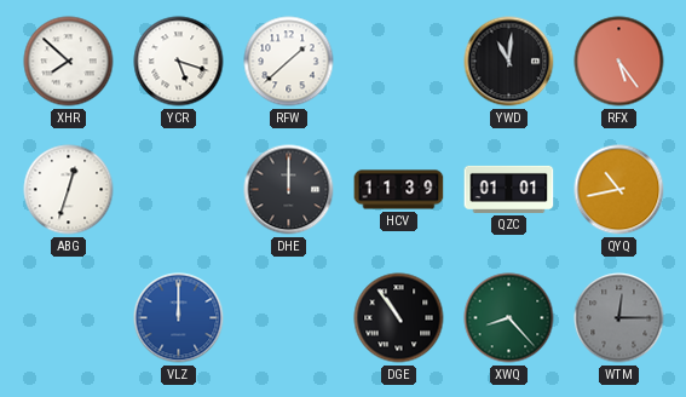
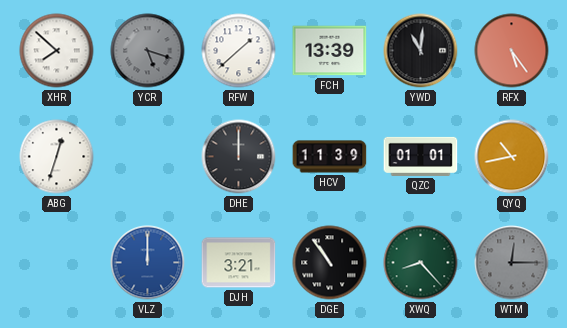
YCR dial: white -> grey
FCH: none -> 13:39
DJH: none -> 3:21
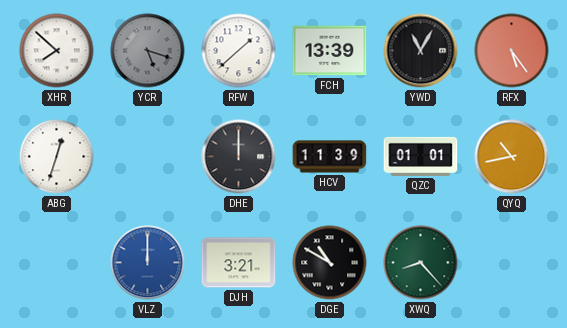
YWD: 11:01 -> 11:05
DGE: 10:54 -> 10:50
WTM: 12:15 -> none
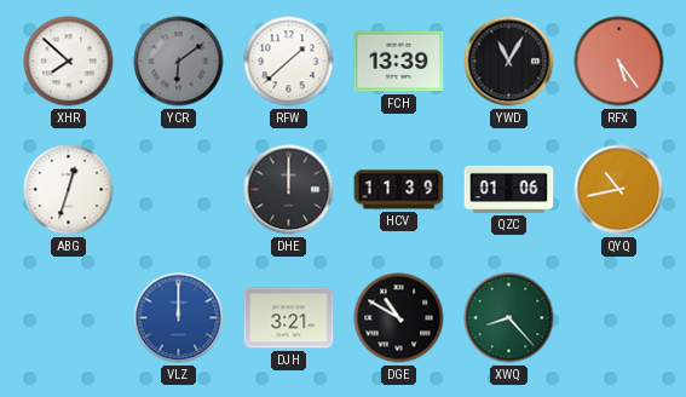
YCR: 5:18 -> 6:09
QZC: 01:01 -> 01:06
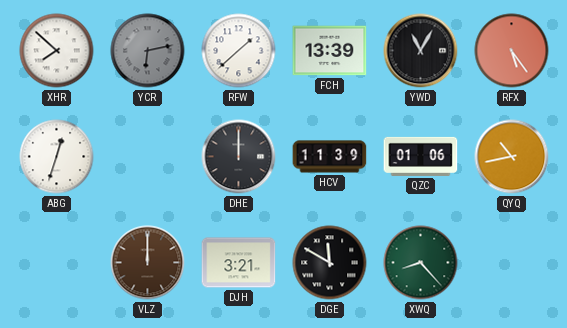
YCR: 6:09 -> 6:13
VLZ dial: blue -> brown
DGE: 10:50 -> 11:50
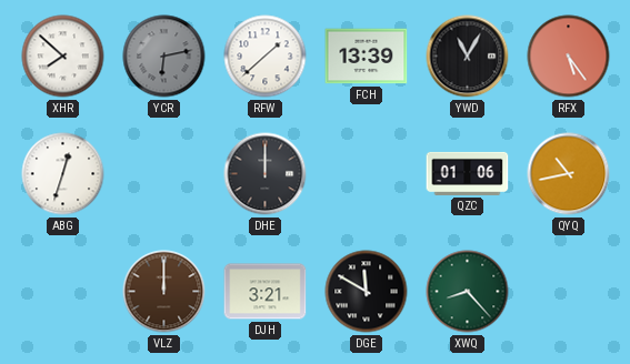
HCV: 11:39 -> none
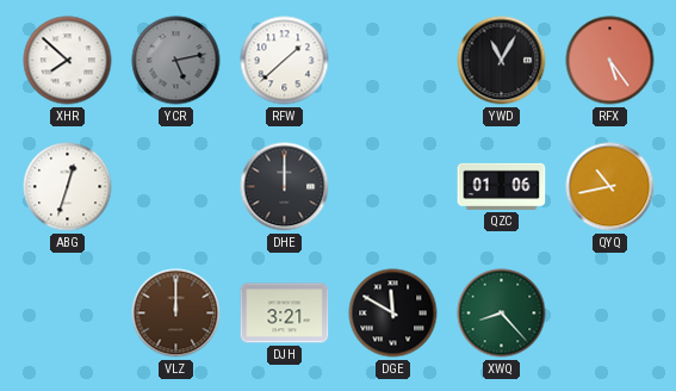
YCR: 6:13 -> 5:13
FCH: 13:39 -> none
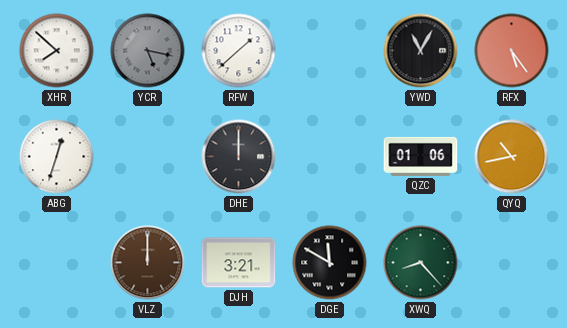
YCR: 5:13 -> 5:17
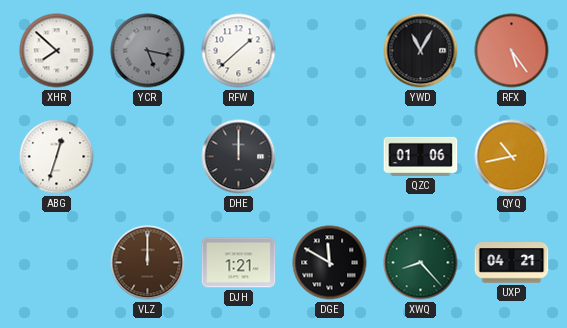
DJH: 3:21 -> 1:21
UXP: none -> 04:21
